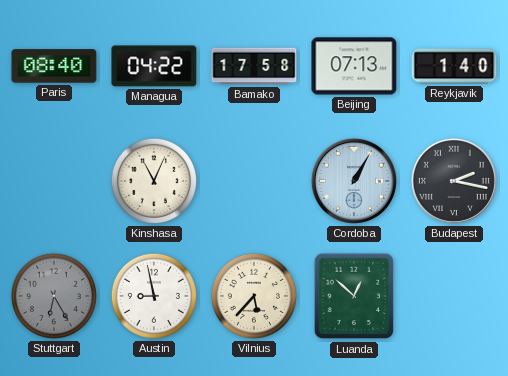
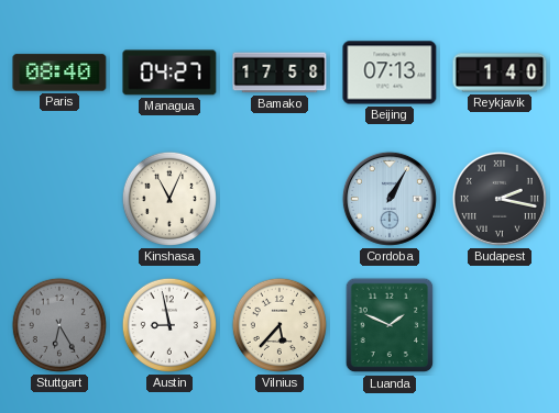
Managua: 04:22 -> 04:27
Luanda: 12:52 -> 1:49
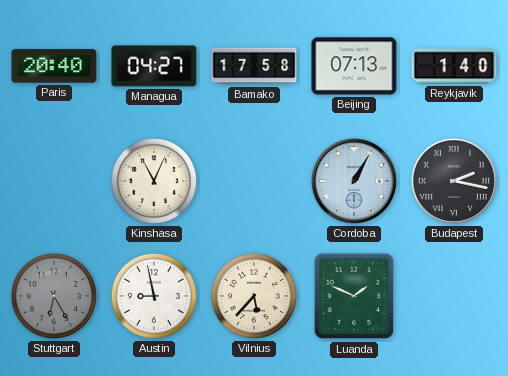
Paris: 08:40 -> 20:40
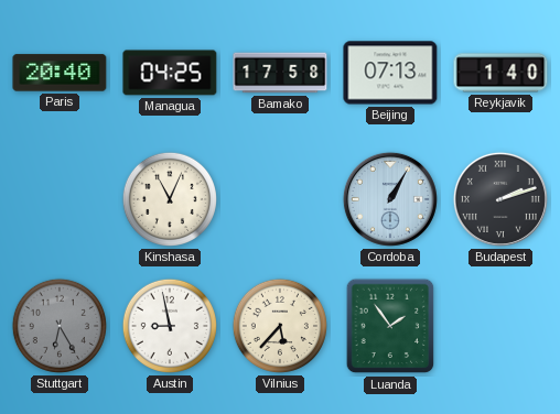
Managua: 04:27 -> 04:25
Budapest: 2:17 -> 2:12
Luanda: 1:49 -> 1:54
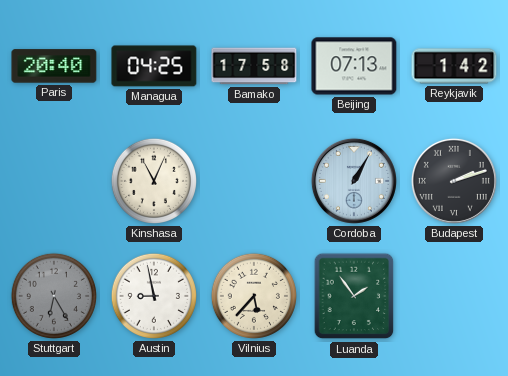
Reykjavik: 1:40 -> 1:42
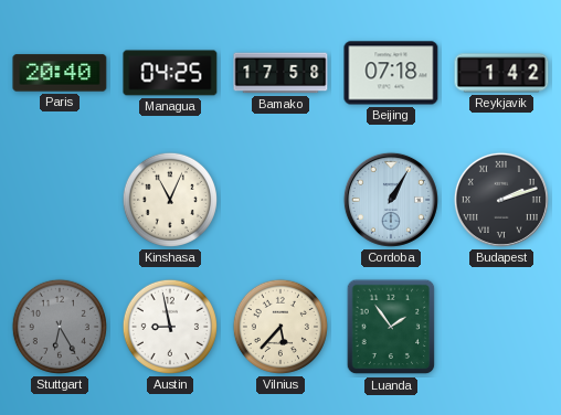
Beijing: 07:13 -> 07:18
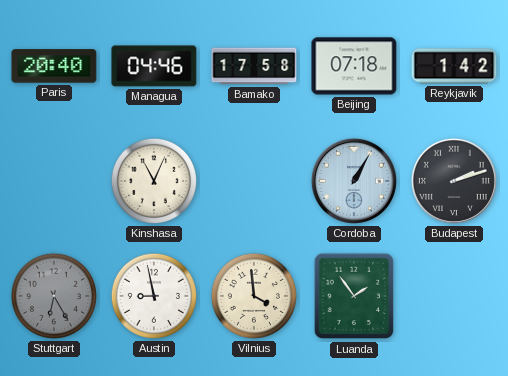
Managua: 04:25 -> 04:46
Vilnius: 5:37 -> 3:59
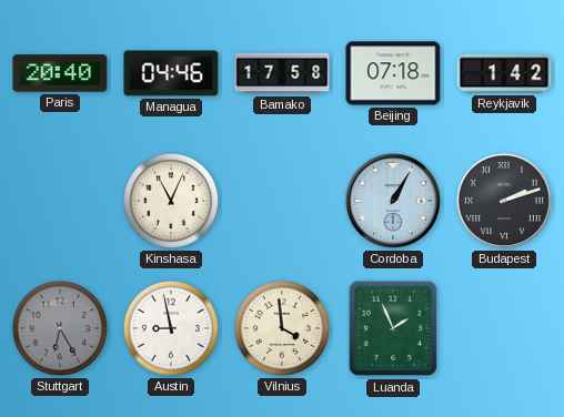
Luanda: 1:54 -> 1:56
